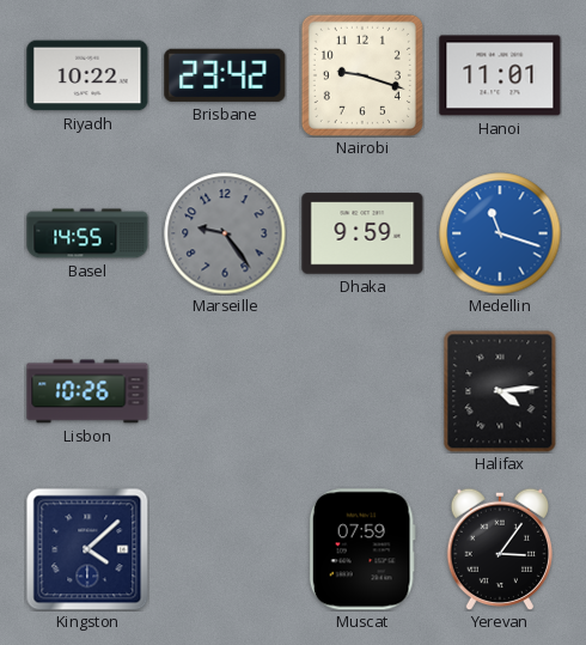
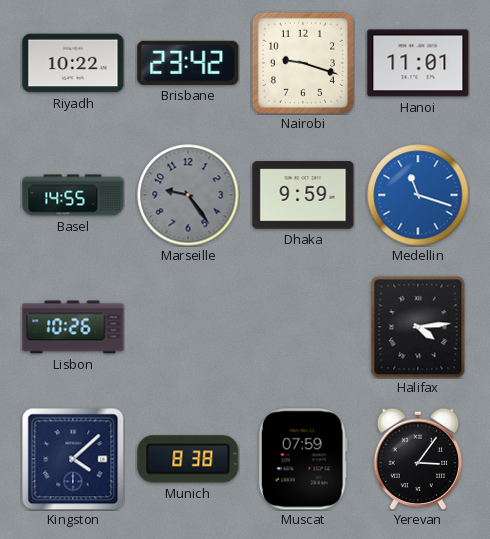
Munich: none -> 8:38
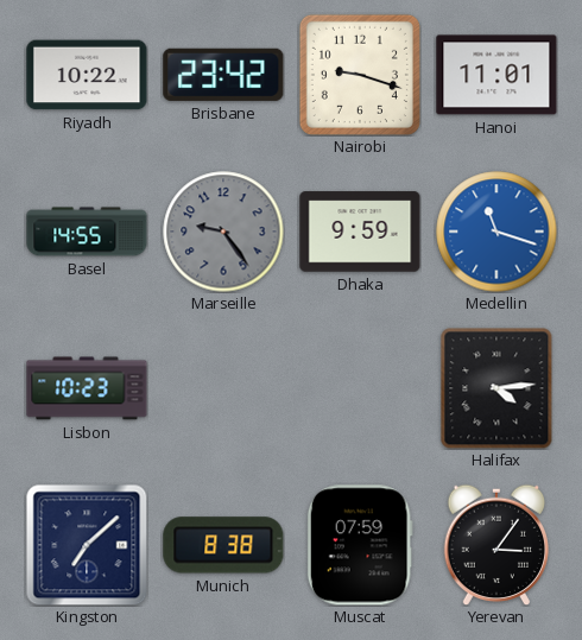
Lisbon: 10:26 -> 10:23
Kingston: 4:08 -> 7:08
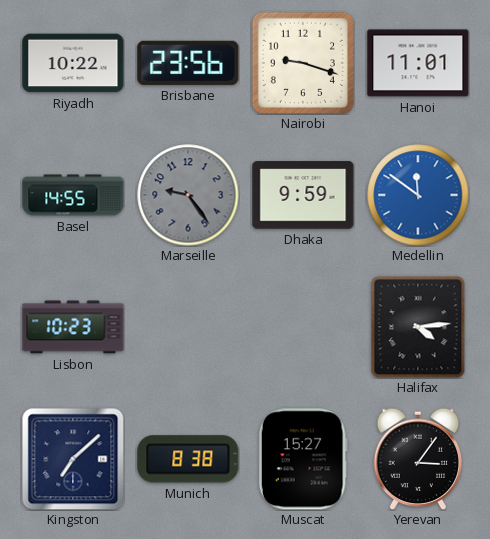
Brisbane: 23:42 -> 23:56
Medellin: 11:18 -> 11:51
Muscat: 07:59 -> 15:27
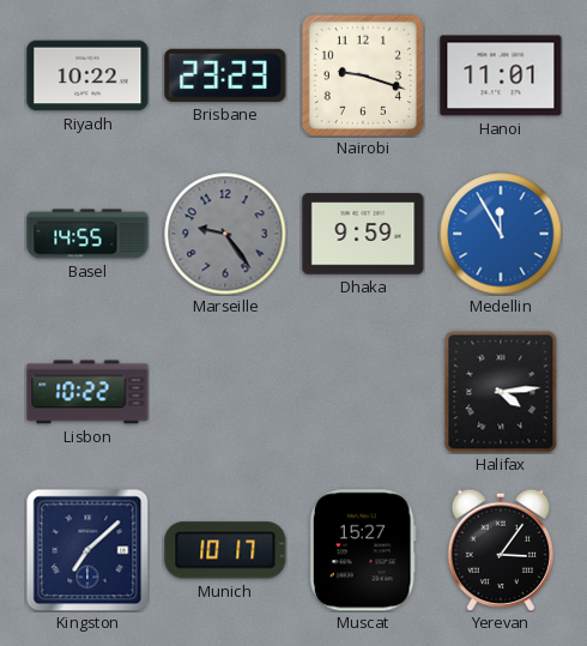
Brisbane: 23:56 -> 23:23
Medellin: 11:51 -> 11:55
Lisbon: 10:23 -> 10:22
Munich: 8:38 -> 10:17
